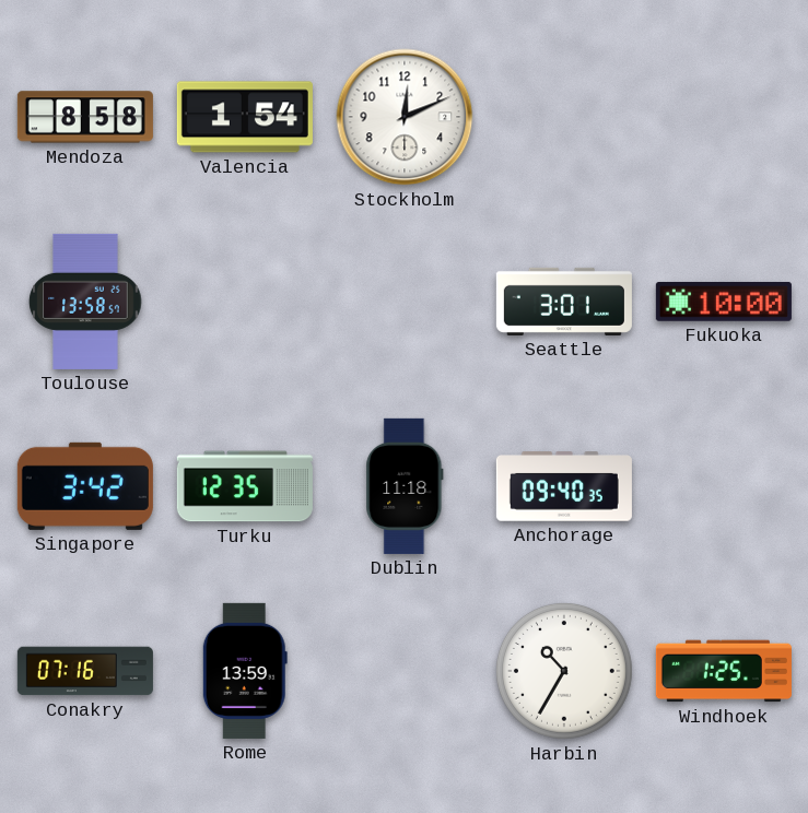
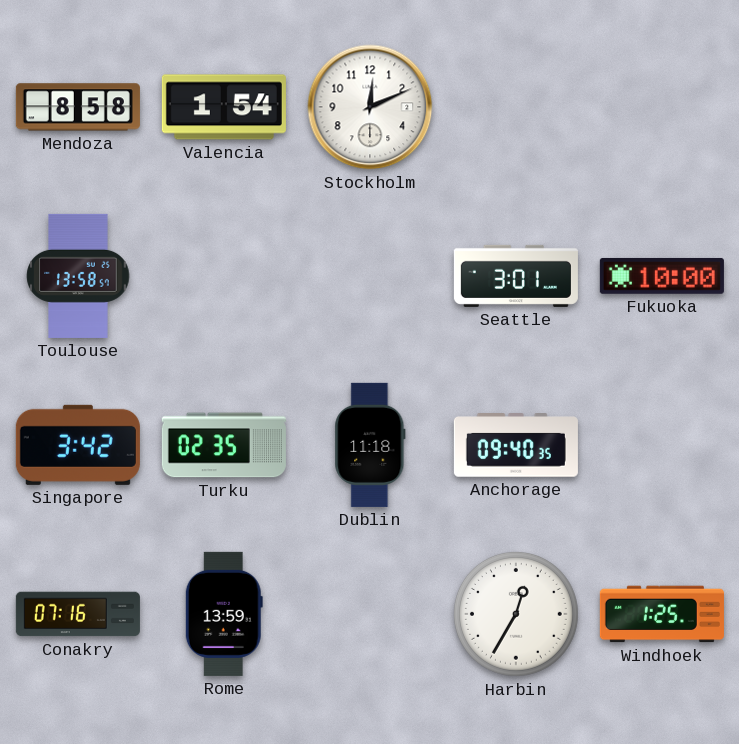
Turku: 12:35 -> 02:35
Harbin: 10:35 -> 12:35
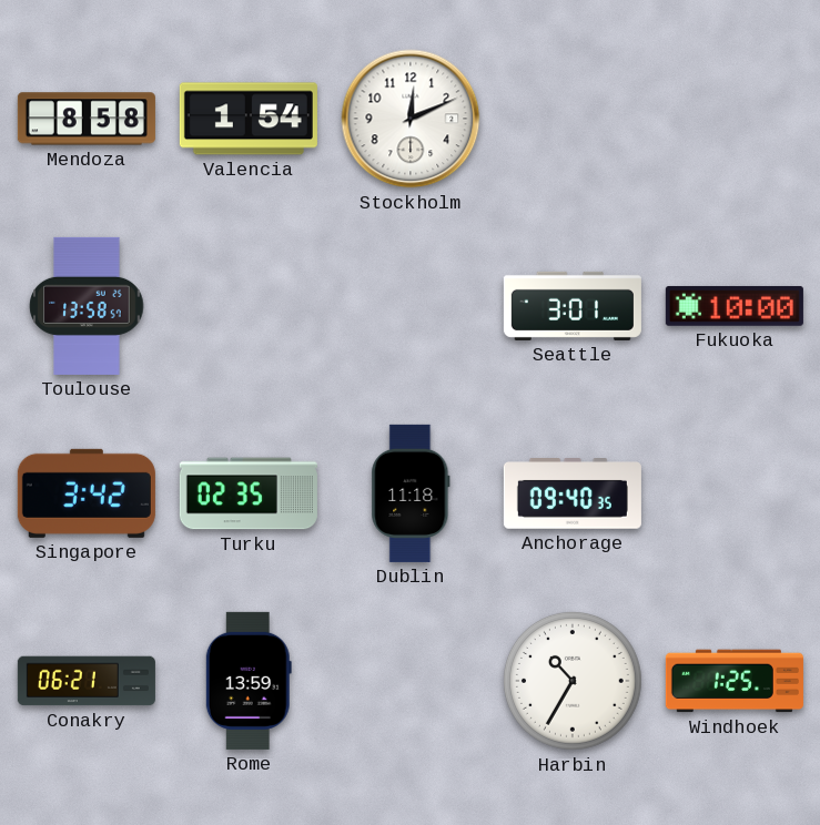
Conakry: 07:16 -> 06:21
Harbin: 12:35 -> 10:35
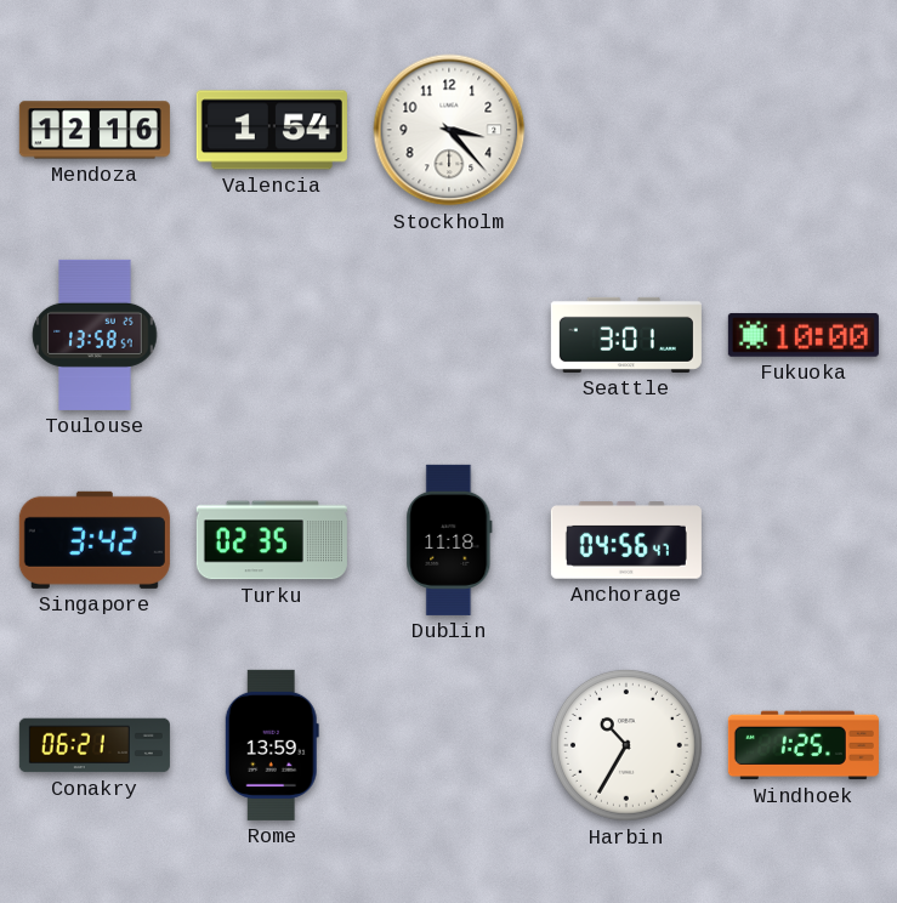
Mendoza: 8:58 -> 12:16
Stockholm: 12:11 -> 3:23
Anchorage: 09:40 -> 04:56
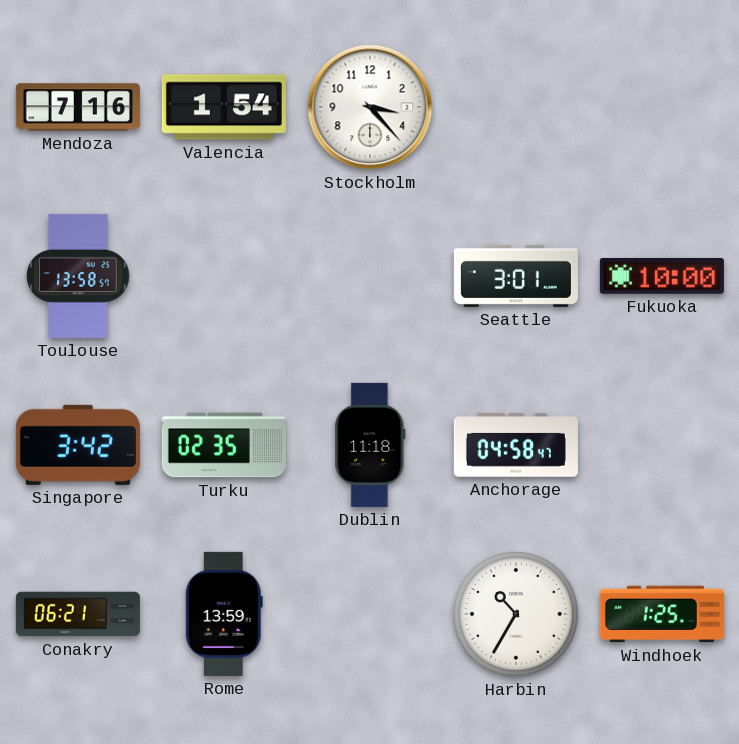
Mendoza: 12:16 -> 7:16
Anchorage: 04:56 -> 04:58
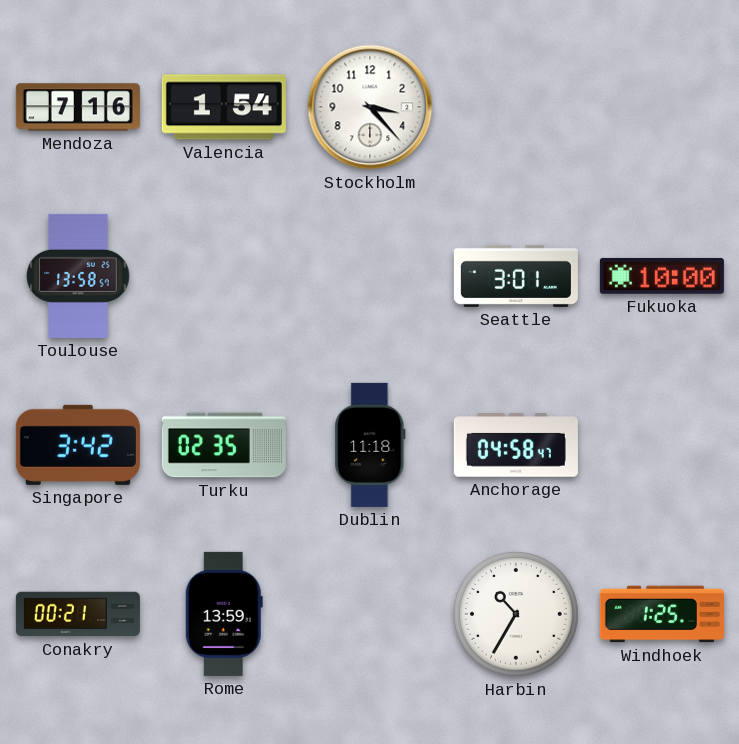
Conakry: 06:21 -> 00:21
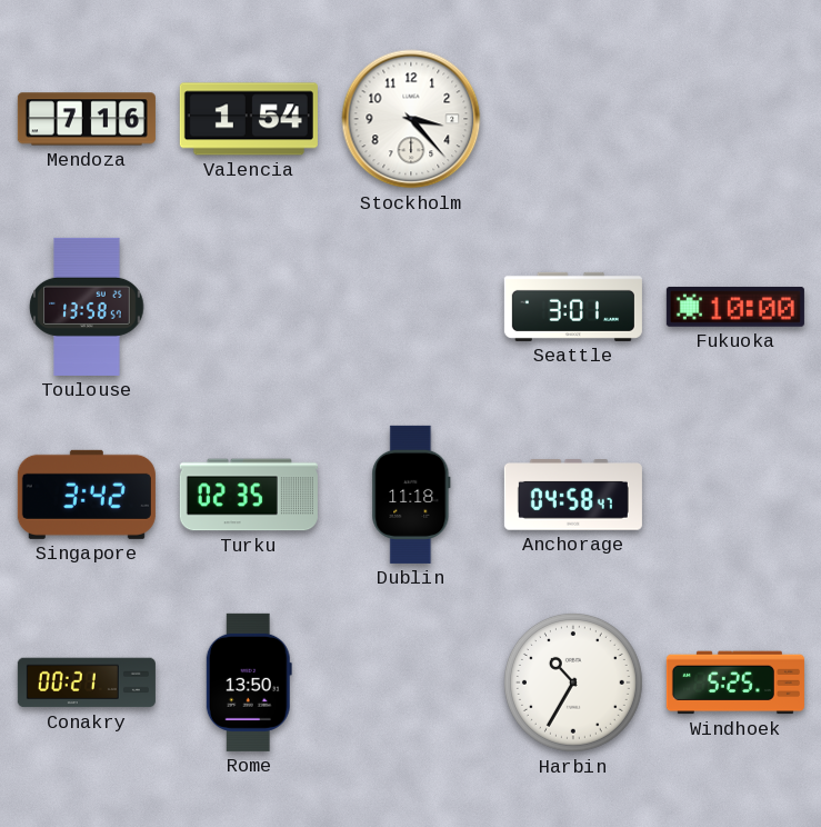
Rome: 13:59 -> 13:50
Windhoek: 1:25 -> 5:25
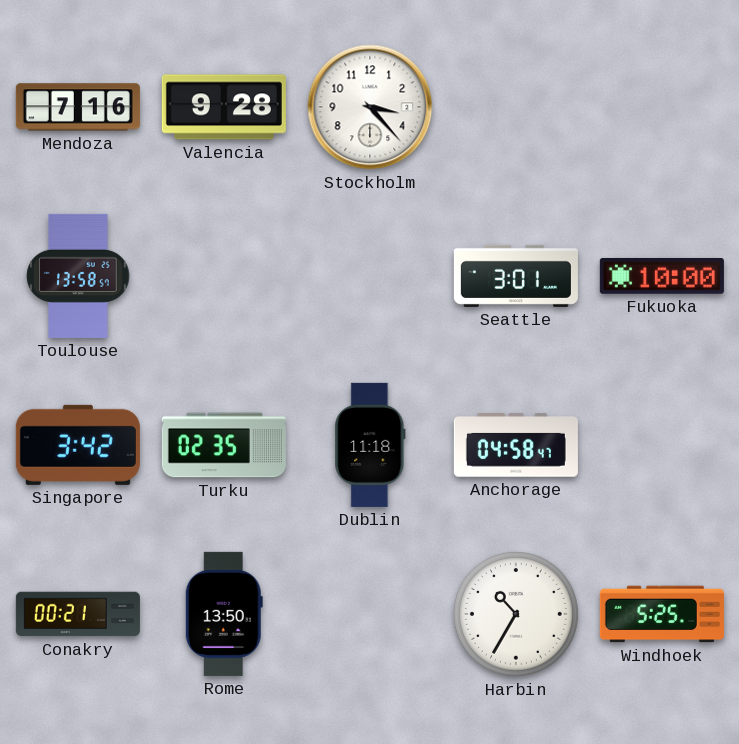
Valencia: 1:54 -> 9:28
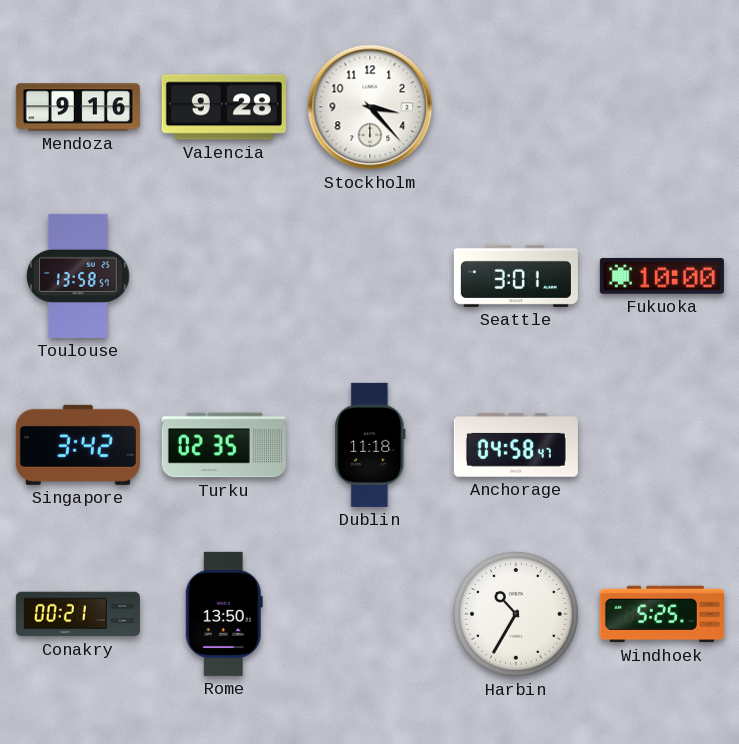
Mendoza: 7:16 -> 9:16
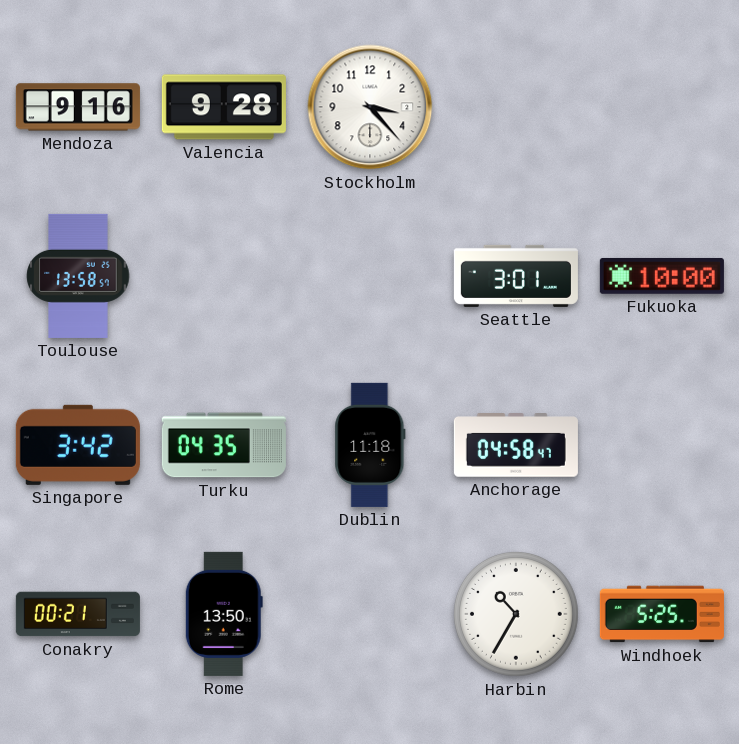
Turku: 02:35 -> 04:35
